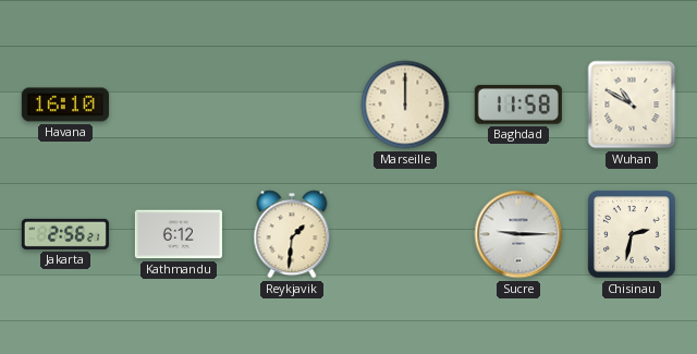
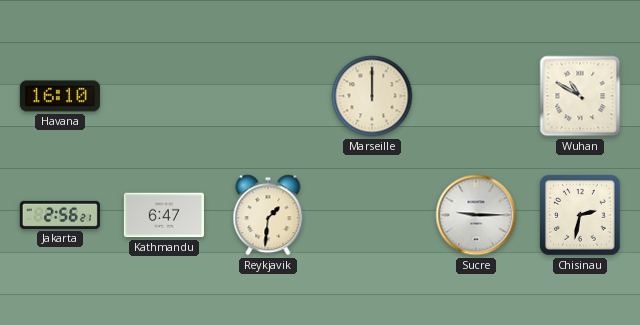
Baghdad: 11:58 -> none
Kathmandu: 6:12 -> 6:47
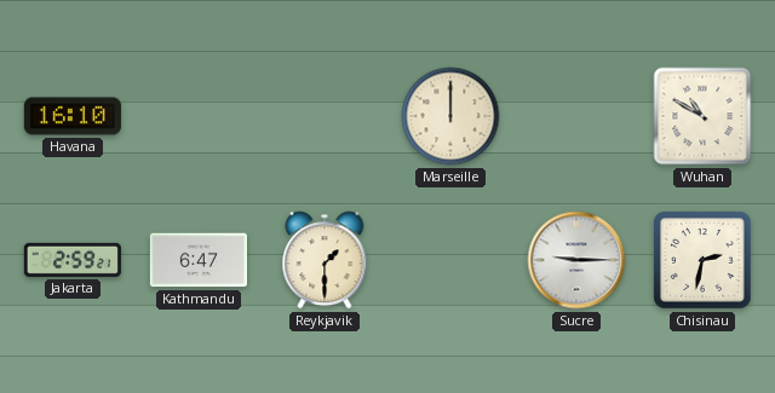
Jakarta: 2:56 -> 2:59
Reykjavik: 1:31 -> 1:30
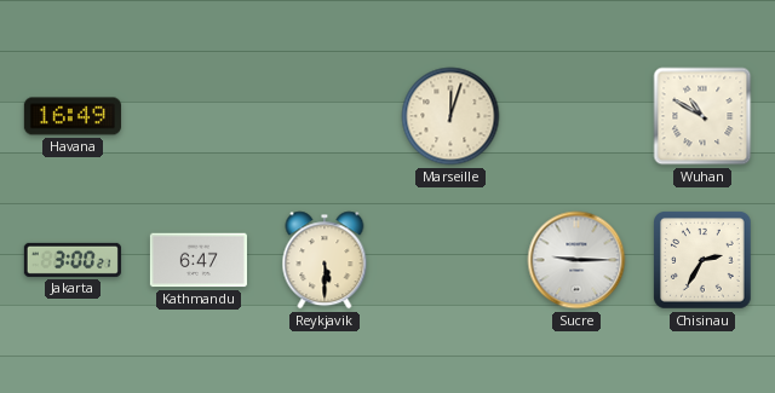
Havana: 16:10 -> 16:49
Marseille: 12:00 -> 12:03
Jakarta: 2:59 -> 3:00
Reykjavik: 1:30 -> 5:30
Chisinau: 2:32 -> 2:35
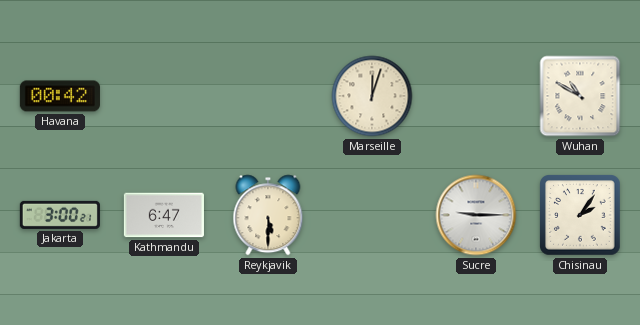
Havana: 16:49 -> 00:42
Chisinau: 2:35 -> 2:06
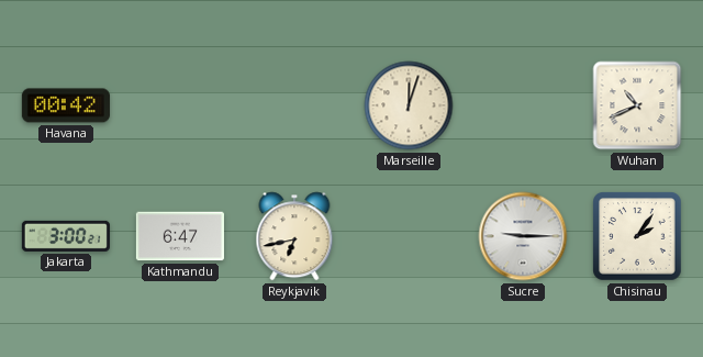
Wuhan: 10:50 -> 10:41
Reykjavik: 5:30 -> 6:43
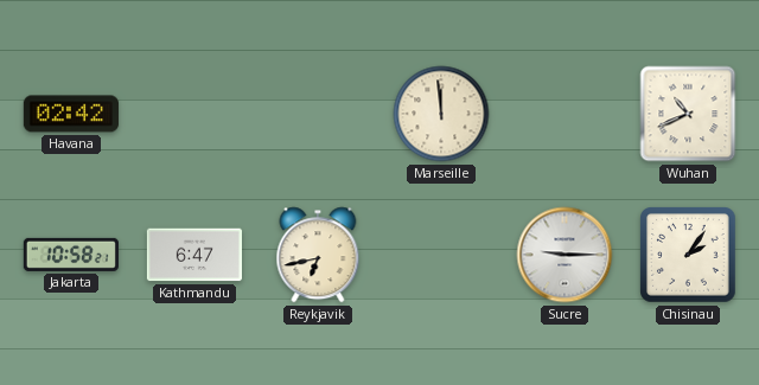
Havana: 00:42 -> 02:42
Marseille: 12:03 -> 11:59
Jakarta: 3:00 -> 10:58
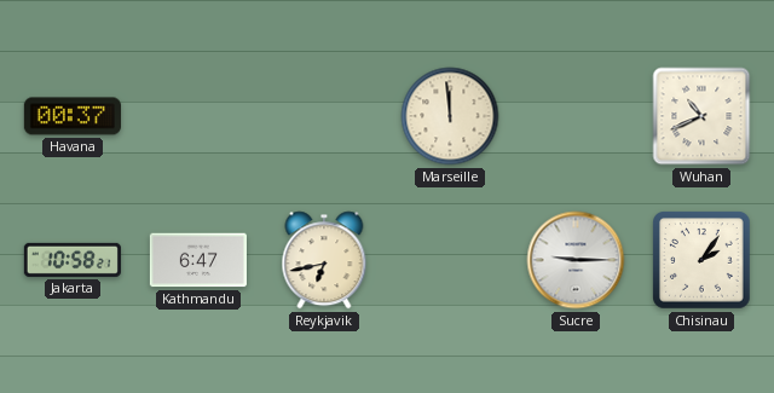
Havana: 02:42 -> 00:37
